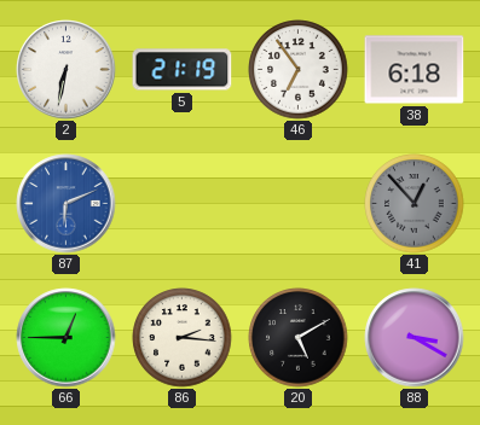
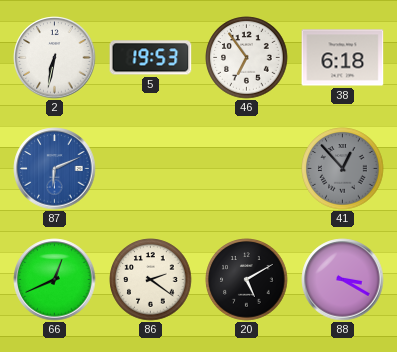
5: 21:19 -> 19:53
66: 12:45 -> 12:41
86: 2:16 -> 2:21
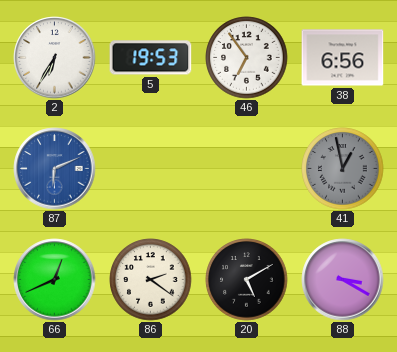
2: 6:32 -> 6:35
38: 6:18 -> 6:56
41: 12:53 -> 12:58
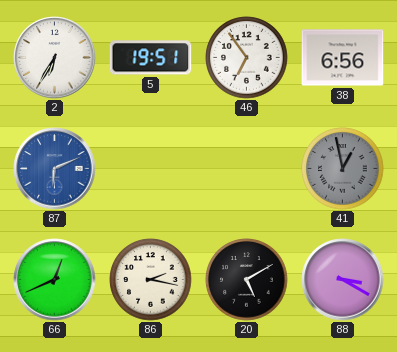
5: 19:53 -> 19:51
86: 2:21 -> 2:17
